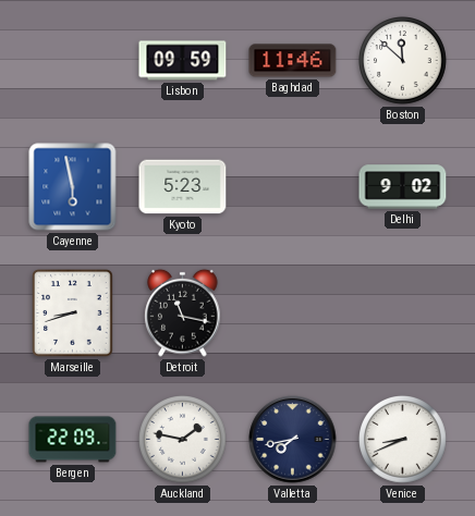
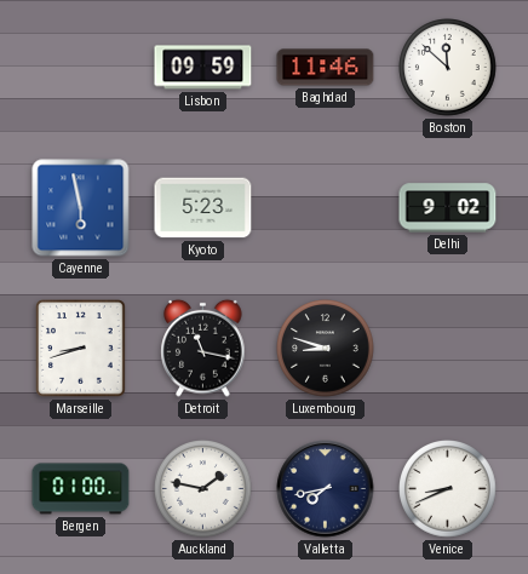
Luxembourg: none -> 8:48
Bergen: 22:09 -> 01:00
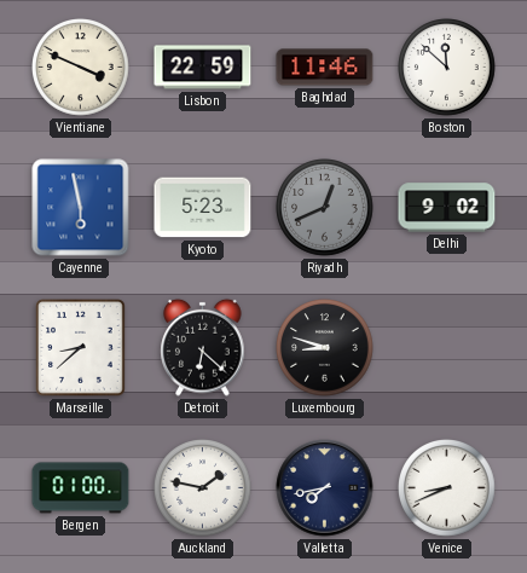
Vientiane: none -> 3:49
Lisbon: 09:59 -> 22:59
Riyadh: none -> 12:41
Marseille: 8:42 -> 8:38
Detroit: 11:17 -> 6:22
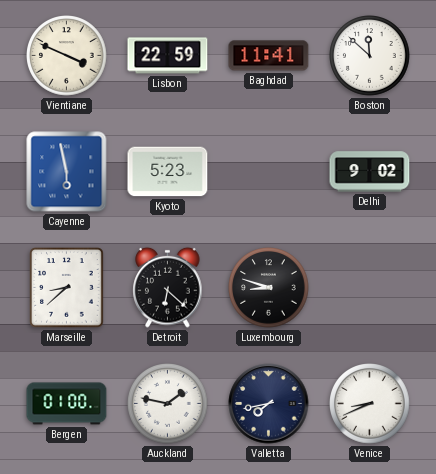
Baghdad: 11:46 -> 11:41
Riyadh: 12:41 -> none
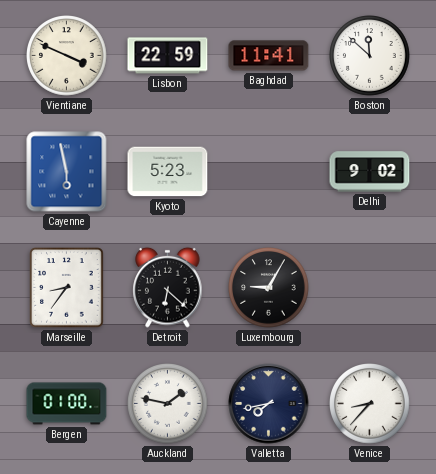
Marseille: 8:38 -> 8:36
Luxembourg: 8:48 -> 9:05
Venice: 8:41 -> 8:37
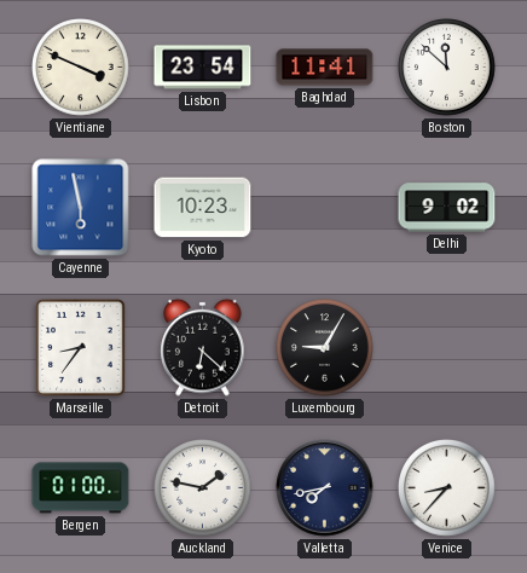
Lisbon: 22:59 -> 23:54
Kyoto: 5:23 -> 10:23
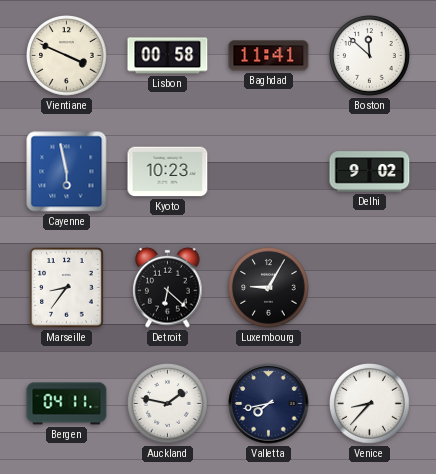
Lisbon: 23:54 -> 00:58
Bergen: 01:00 -> 04:11
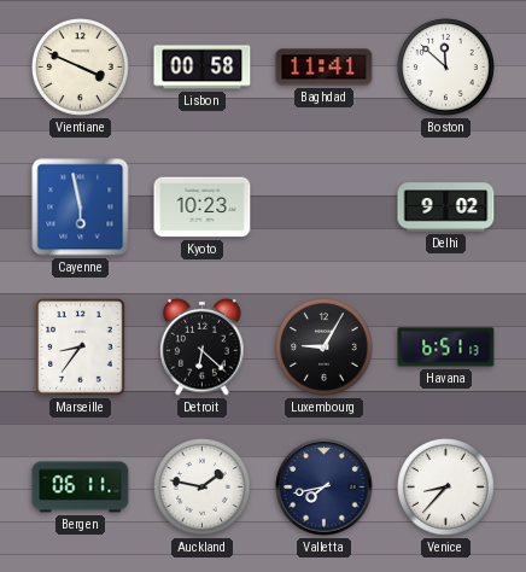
Havana: none -> 6:51
Bergen: 04:11 -> 06:11
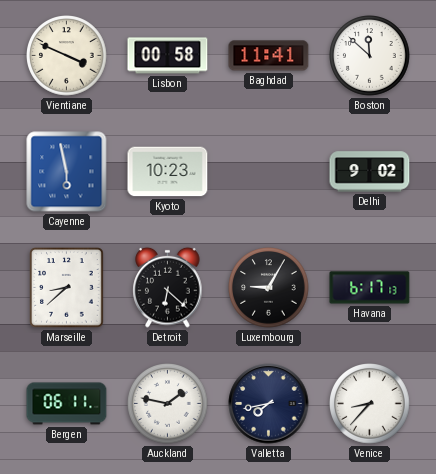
Marseille: 8:36 -> 8:38
Havana: 6:51 -> 6:17
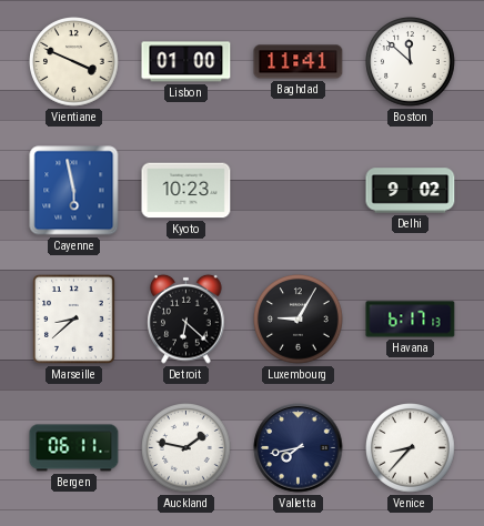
Lisbon: 00:58 -> 01:00
